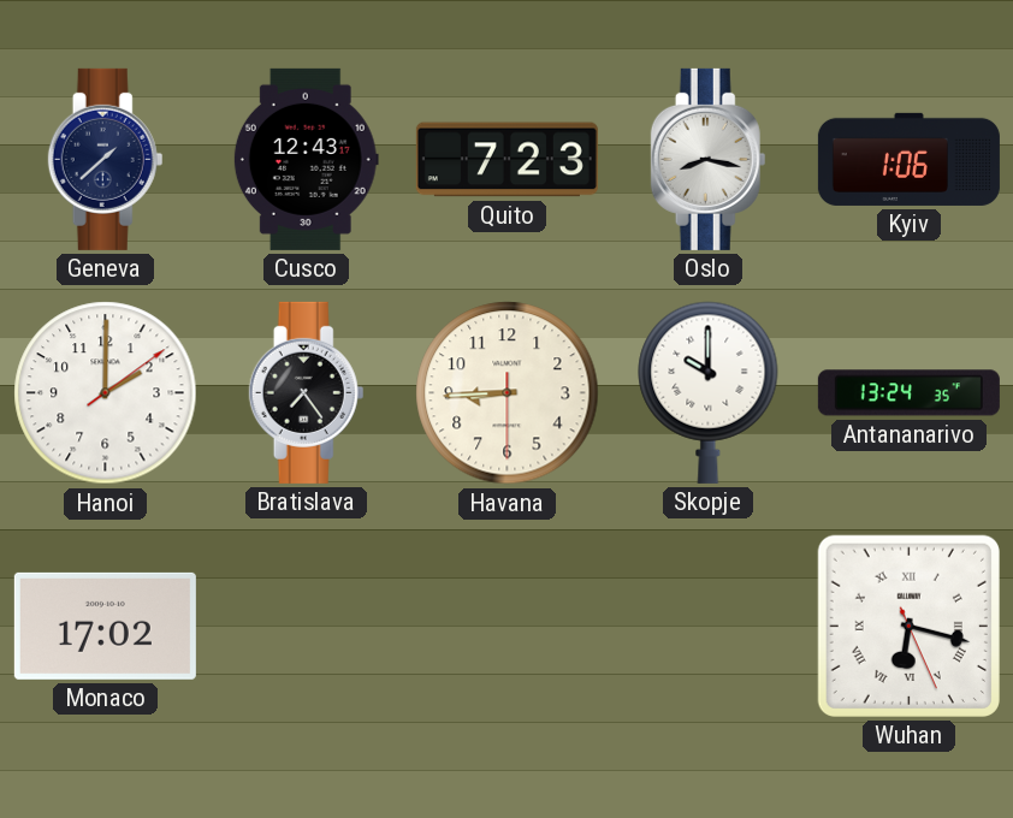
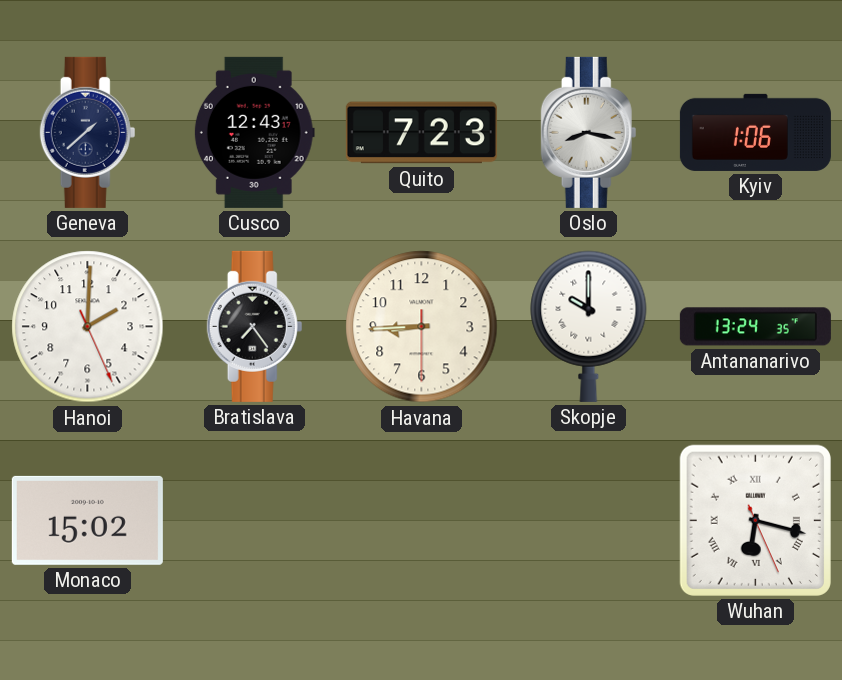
Hanoi: 2:00:09 -> 2:00:26
Monaco: 17:02 -> 15:02
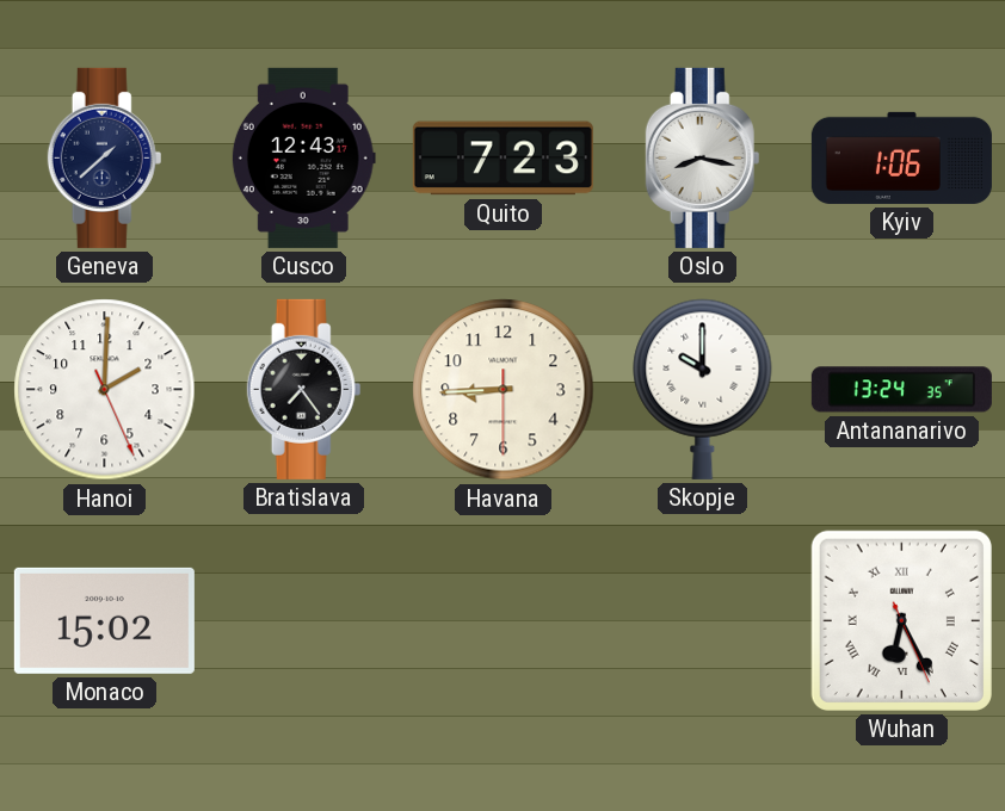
Wuhan: 6:17 -> 6:25
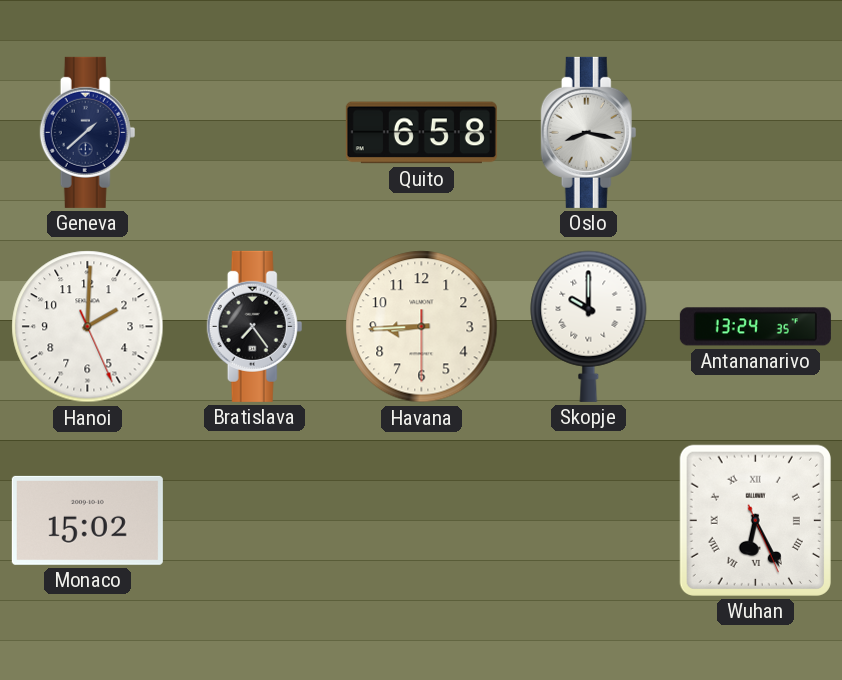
Cusco: 12:43 -> none
Quito: 7:23 -> 6:58
Kyiv: 1:06 -> none
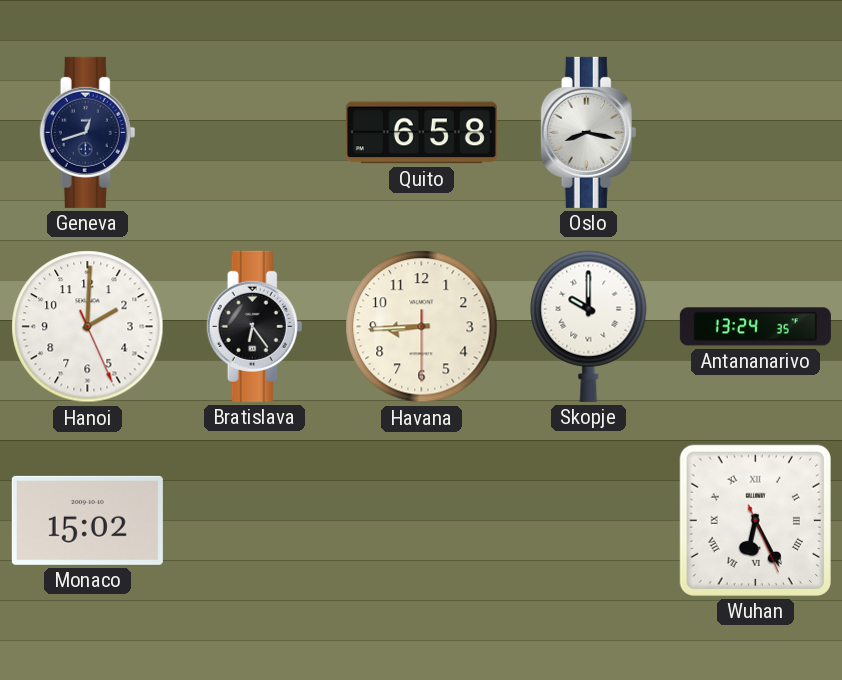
Geneva: 1:38 -> 12:42
Bratislava: 7:24 -> 6:24
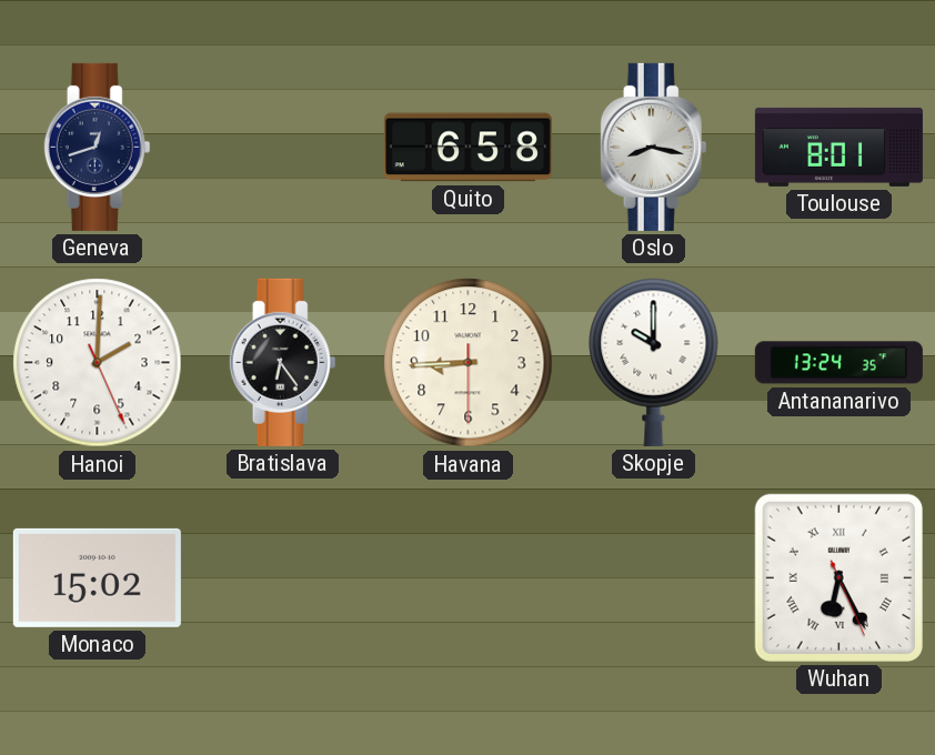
Toulouse: none -> 8:01
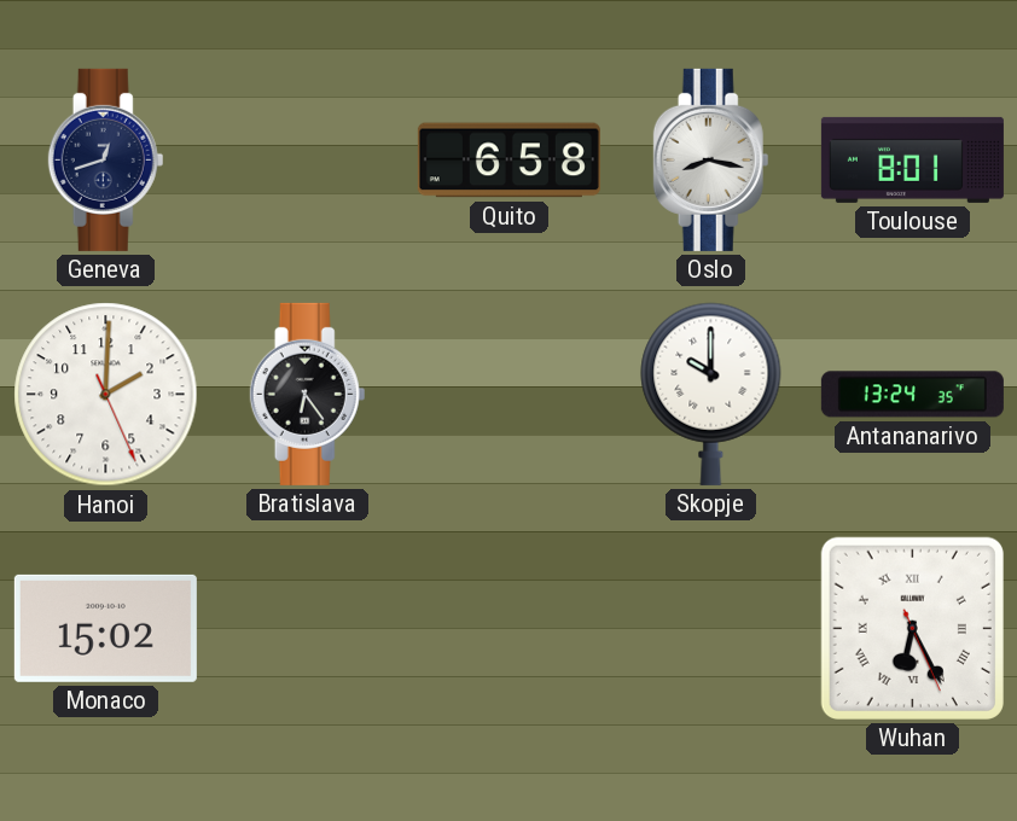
Havana: 8:44 -> none
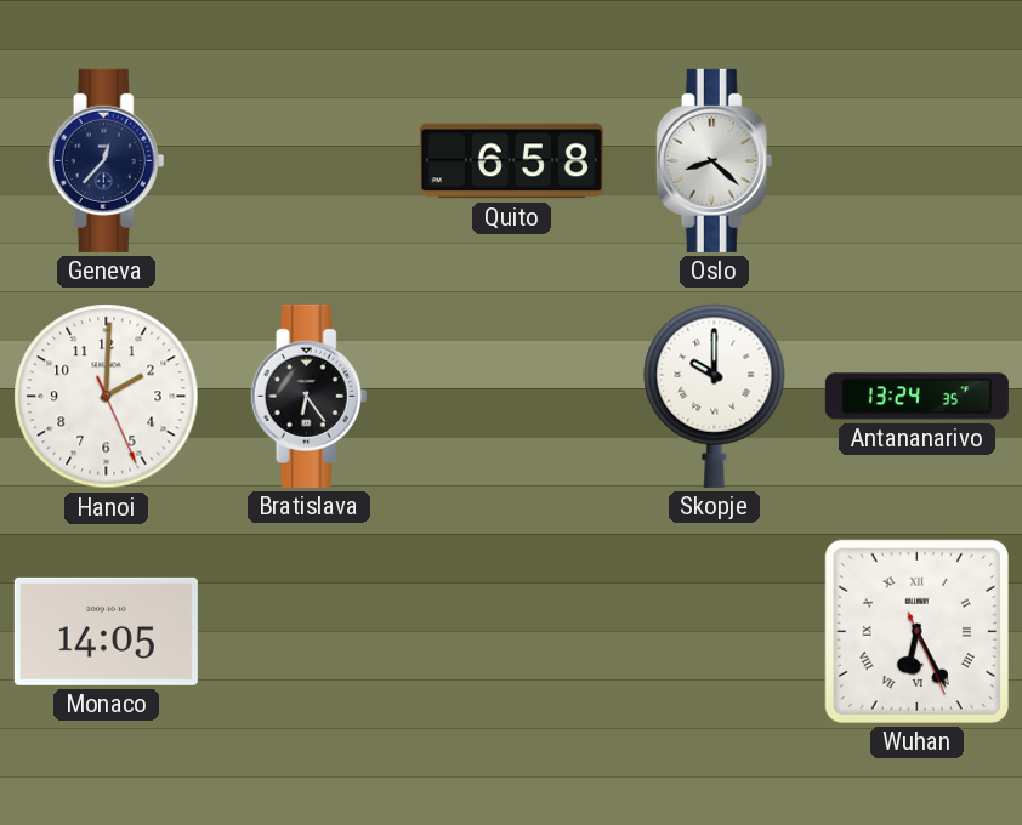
Geneva: 12:42 -> 12:37
Oslo: 8:17 -> 8:22
Toulouse: 8:01 -> none
Monaco: 15:02 -> 14:05
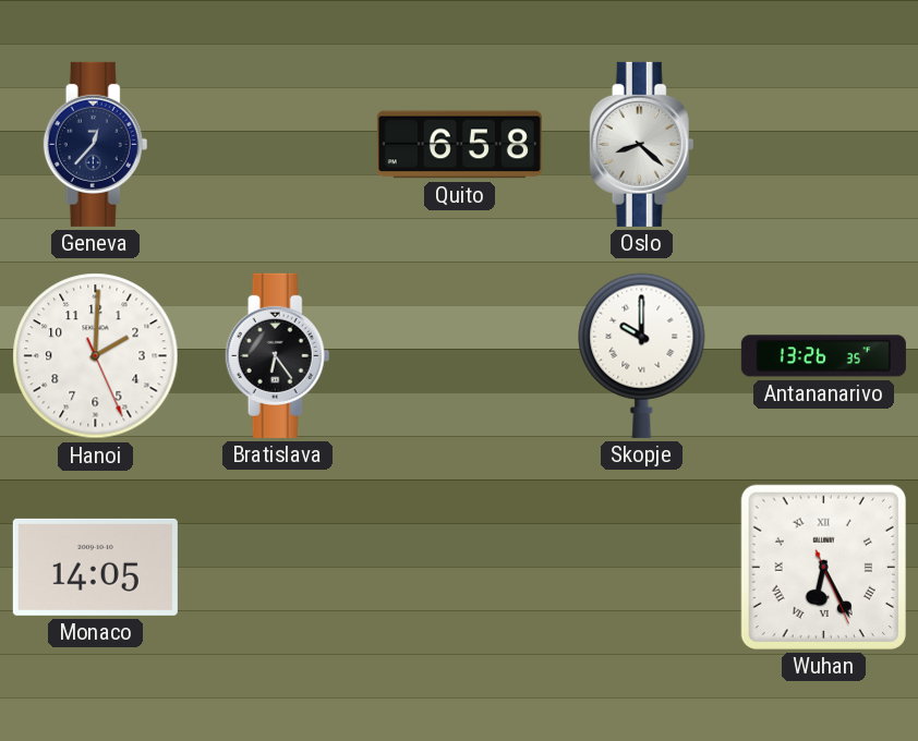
Antananarivo: 13:24 -> 13:26
